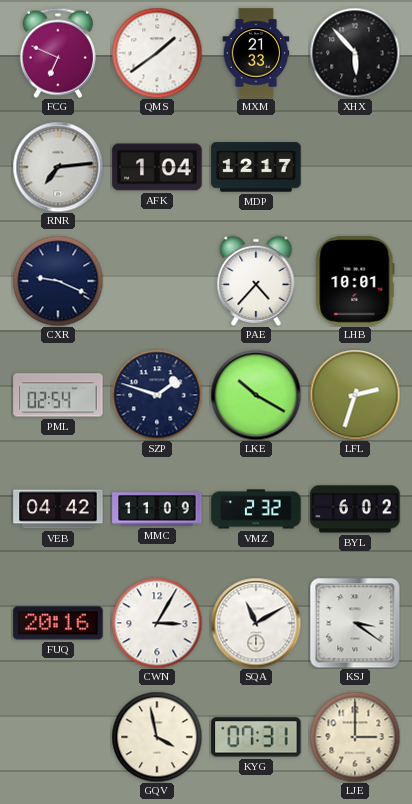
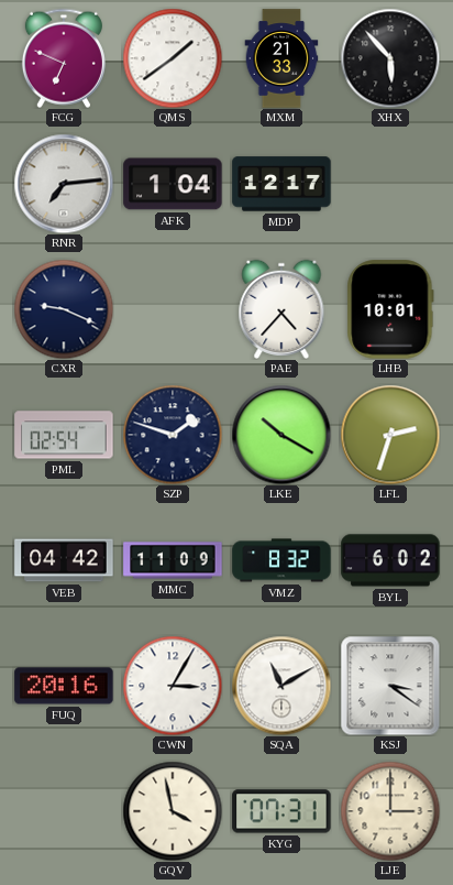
VMZ: 2:32 -> 8:32
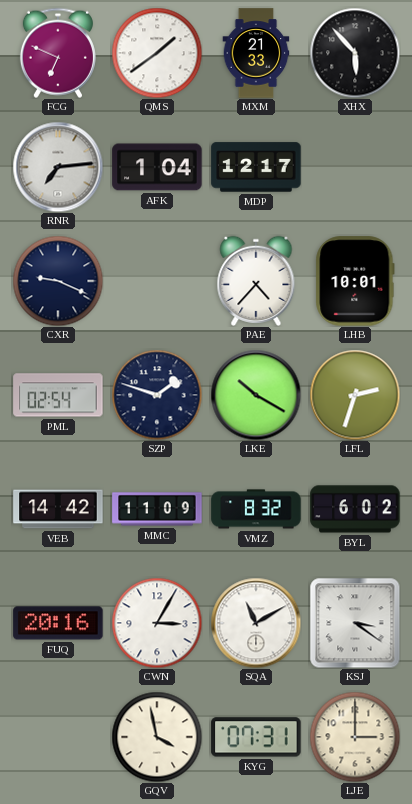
VEB: 04:42 -> 14:42
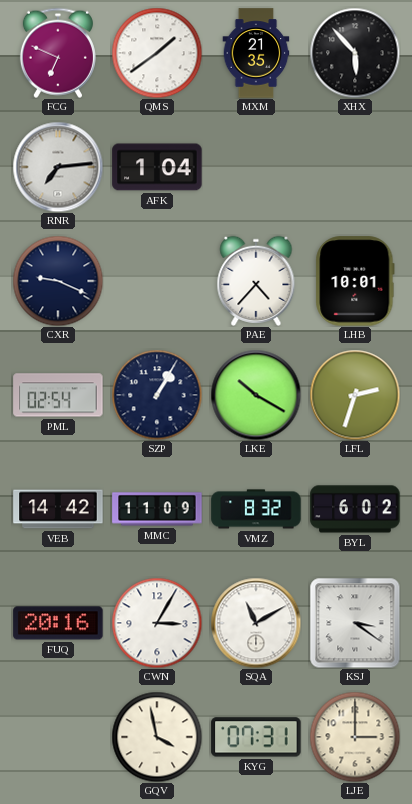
MXM: 21:33 -> 21:35
MDP: 12:17 -> none
SZP: 1:48 -> 1:05
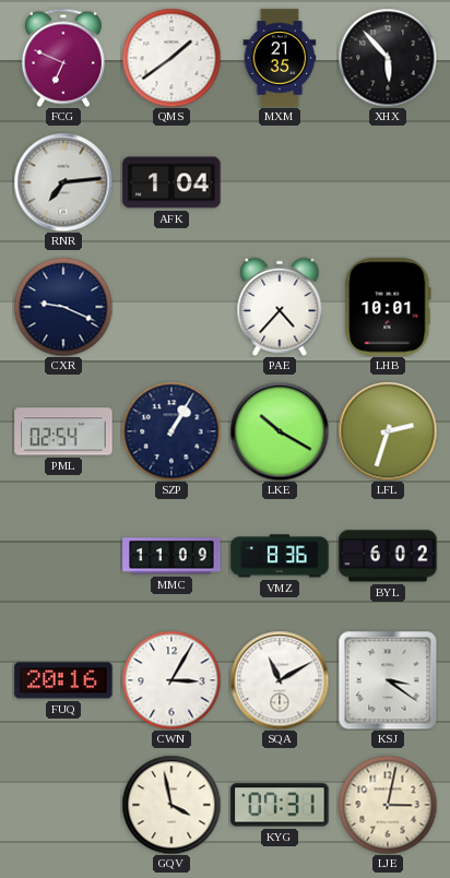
VEB: 14:42 -> none
VMZ: 8:32 -> 8:36
LJE: 3:00 -> 3:02
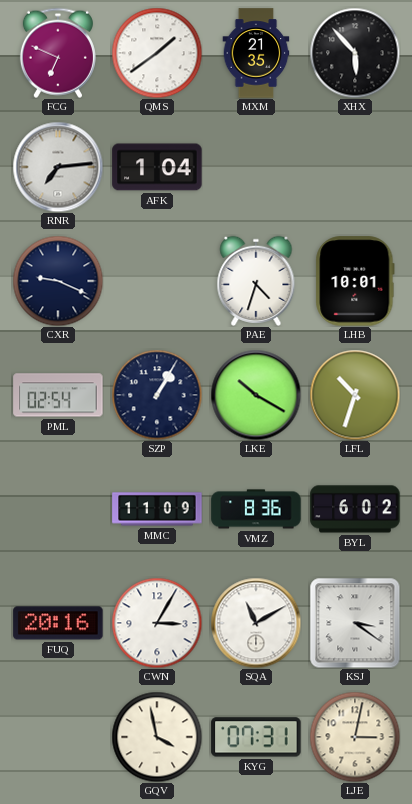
PAE: 4:37 -> 4:33
LFL: 2:33 -> 10:33
